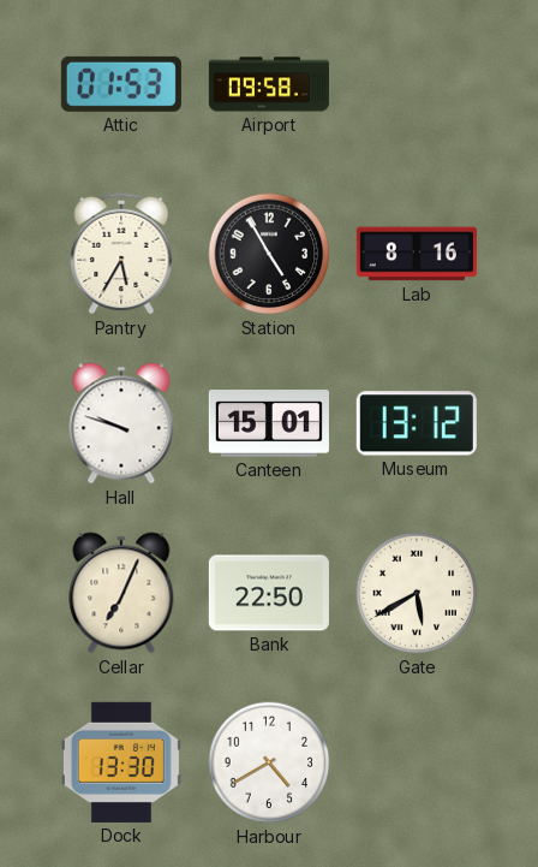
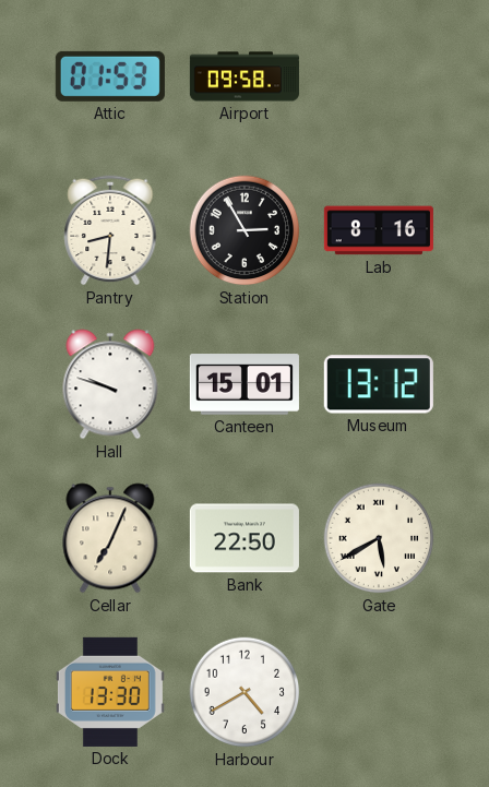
Pantry: 5:35 -> 8:31
Station: 4:55 -> 2:55
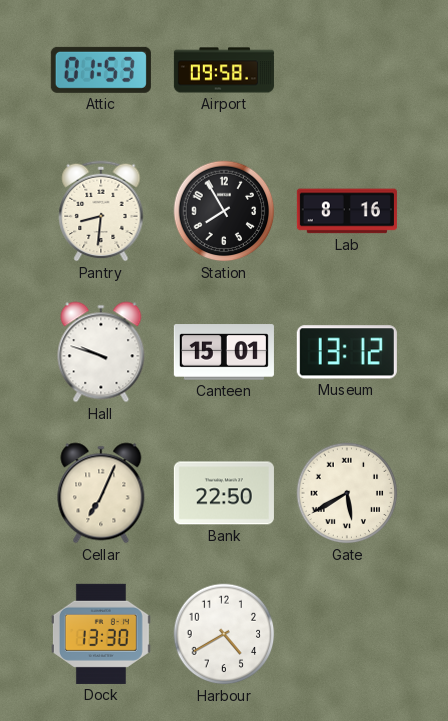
Station: 2:55 -> 7:55
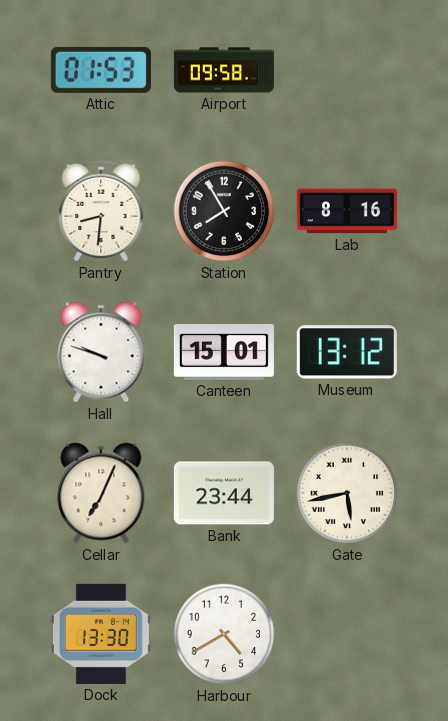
Bank: 22:50 -> 23:44
Gate: 5:40 -> 5:43
